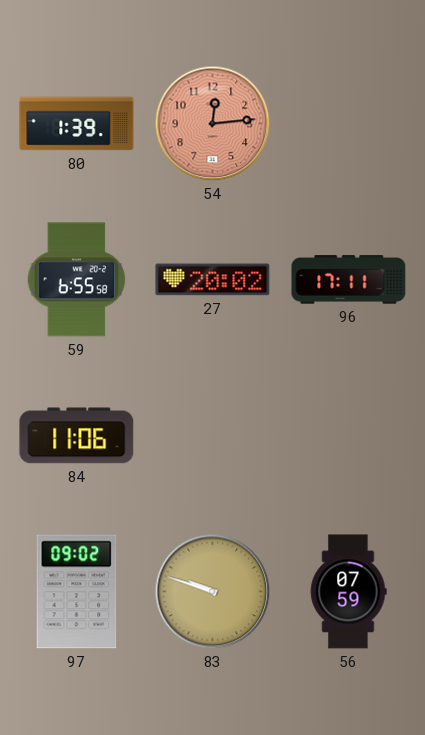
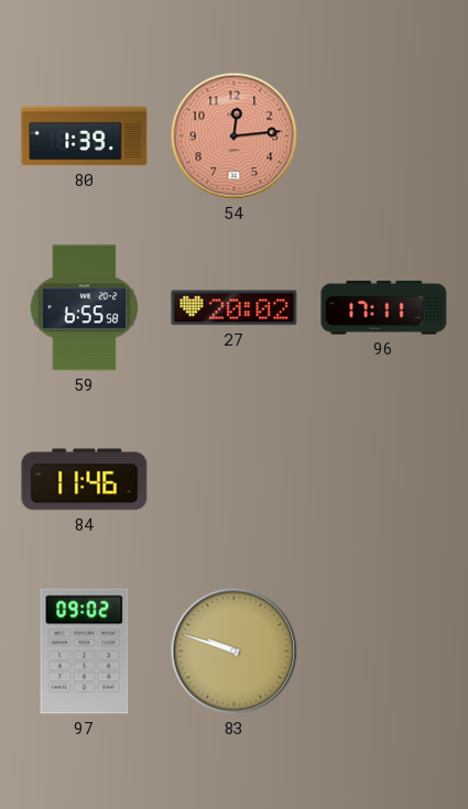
84: 11:06 -> 11:46
56: 07:59 -> none
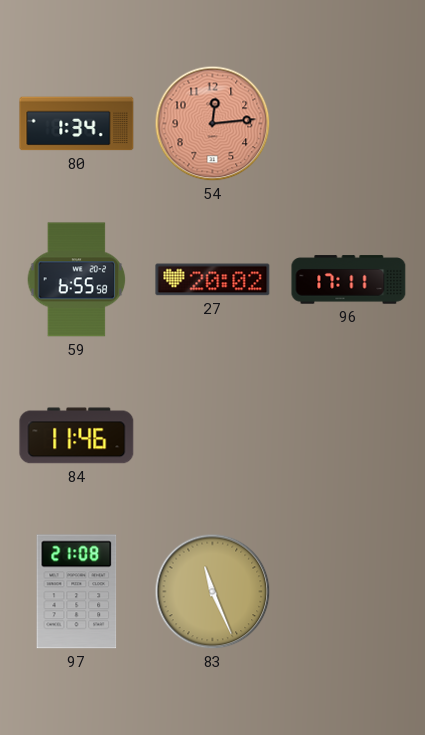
80: 1:39 -> 1:34
97: 09:02 -> 21:08
83: 9:48 -> 11:26
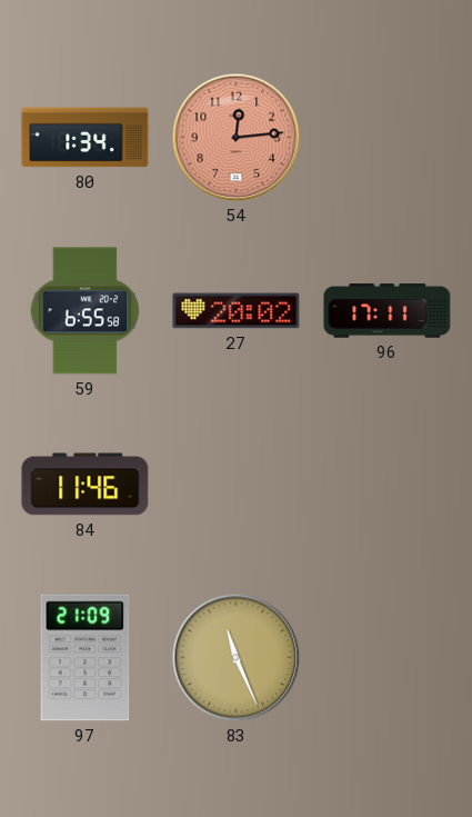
97: 21:08 -> 21:09
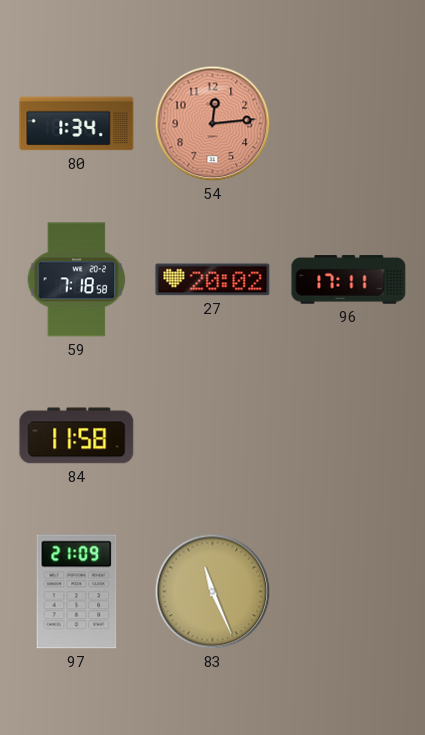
59: 6:55 -> 7:18
84: 11:46 -> 11:58
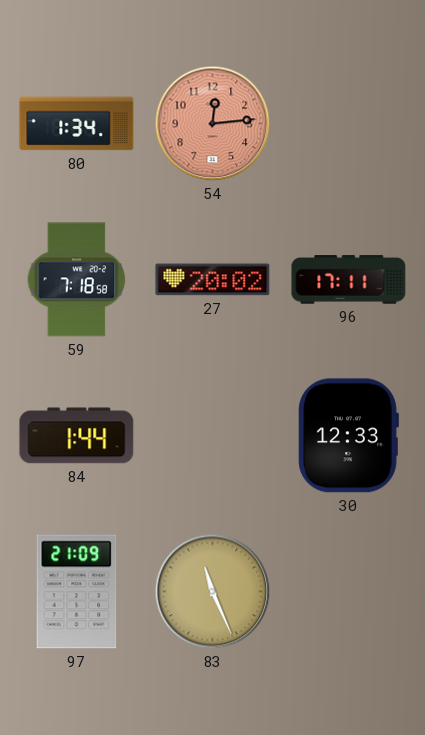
84: 11:58 -> 1:44
30: none -> 12:33
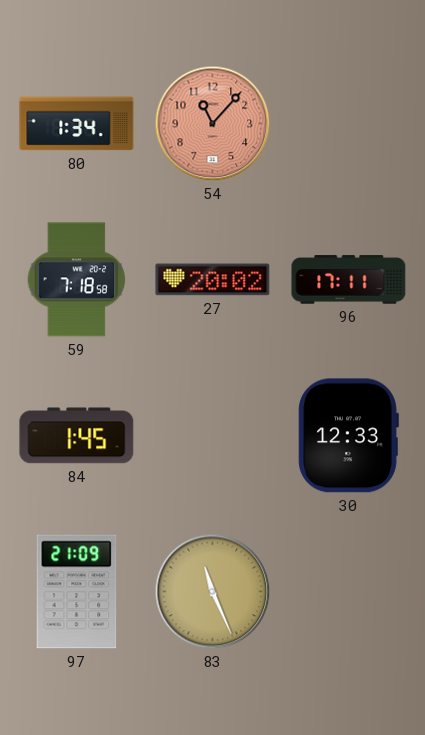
54: 12:14 -> 11:07
84: 1:44 -> 1:45
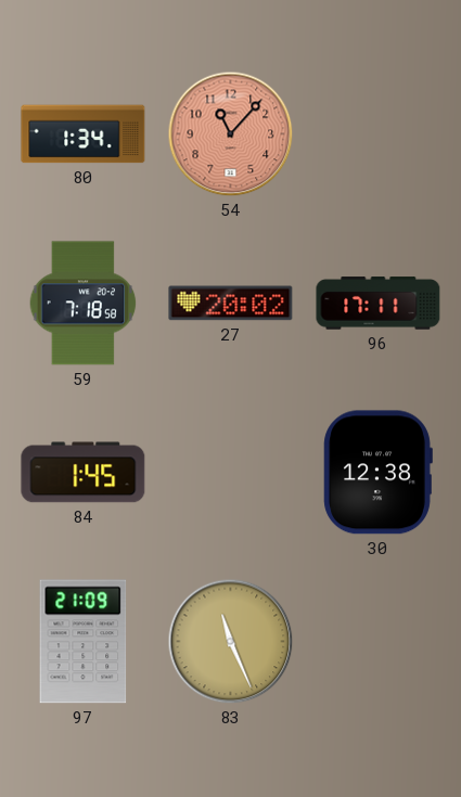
30: 12:33 -> 12:38
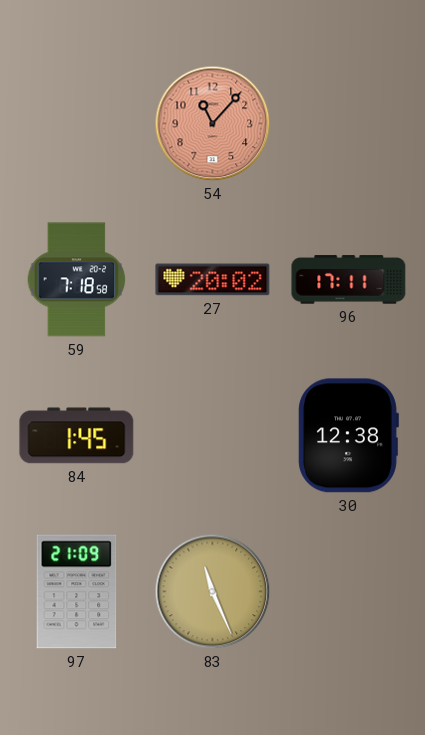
80: 1:34 -> none
